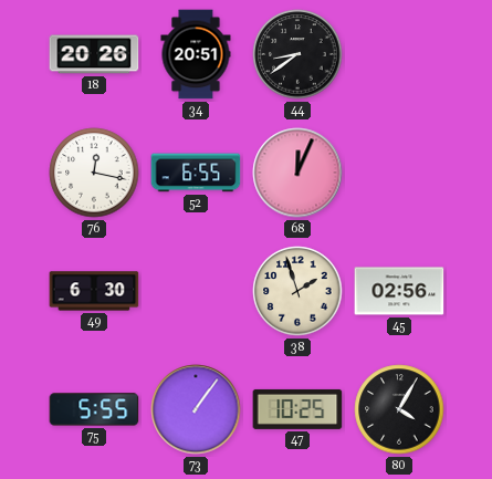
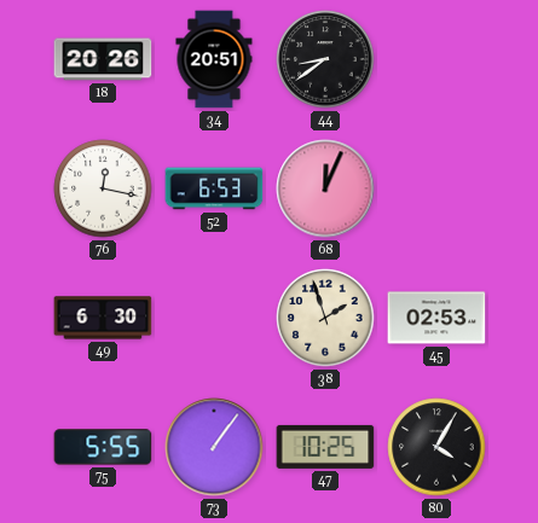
52: 6:55 -> 6:53
45: 02:56 -> 02:53
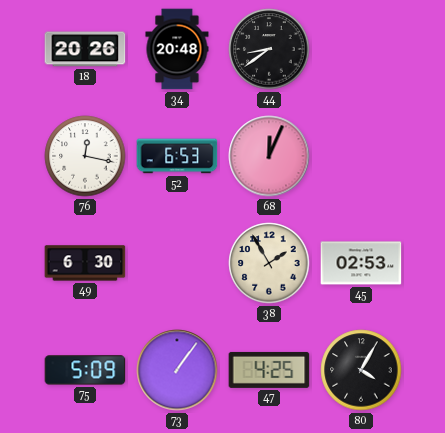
34: 20:51 -> 20:48
38: 1:57 -> 1:55
75: 5:55 -> 5:09
47: 10:25 -> 4:25
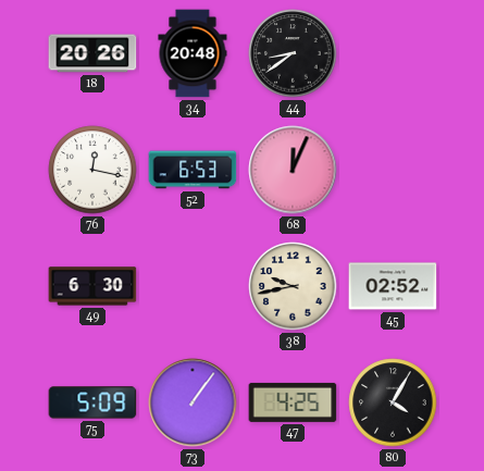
38: 1:55 -> 9:43
45: 02:53 -> 02:52
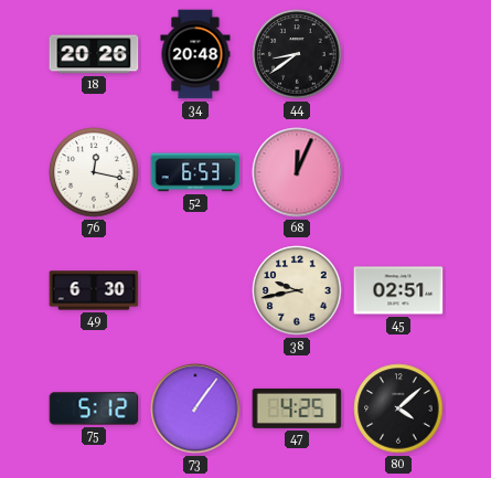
45: 02:52 -> 02:51
75: 5:09 -> 5:12
80: 4:05 -> 4:08
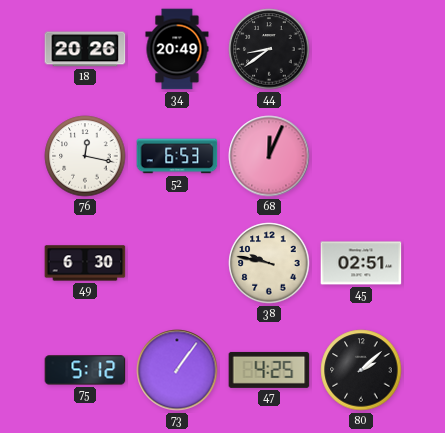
34: 20:48 -> 20:49
38: 9:43 -> 9:47
80: 4:08 -> 2:08
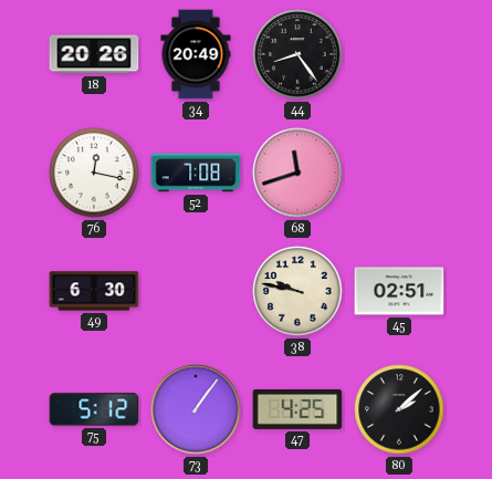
44: 8:39 -> 8:24
52: 6:53 -> 7:08
68: 12:04 -> 11:42
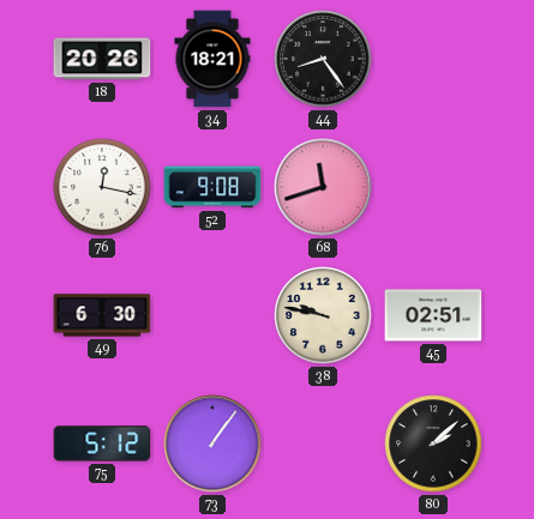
34: 20:49 -> 18:21
52: 7:08 -> 9:08
47: 4:25 -> none
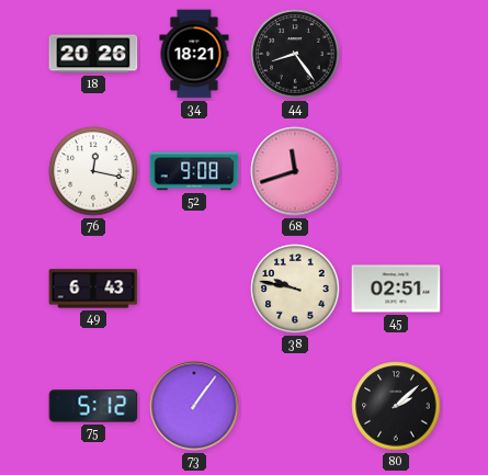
49: 6:30 -> 6:43
